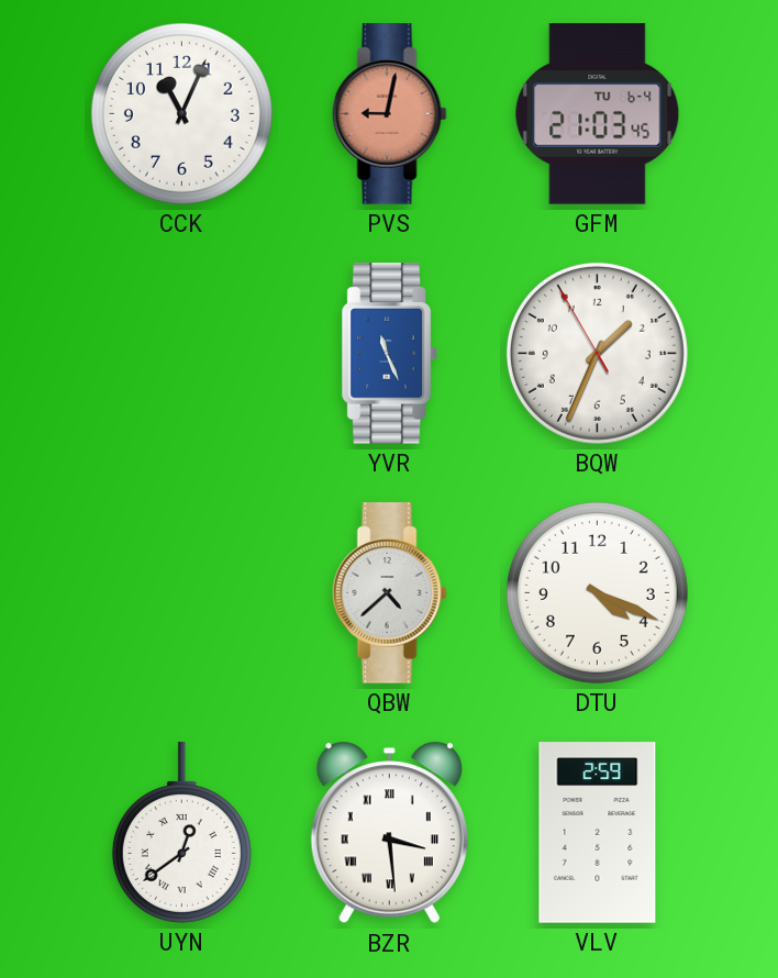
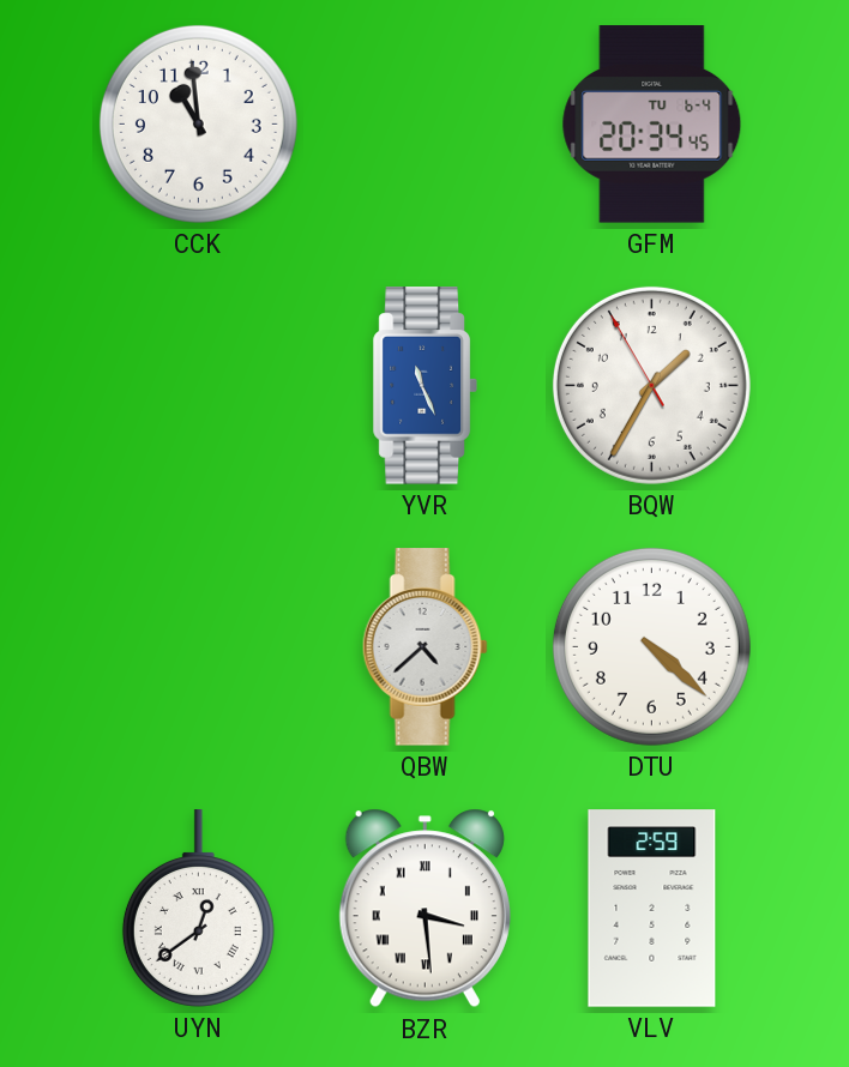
CCK: 11:04 -> 10:59
PVS: 9:02 -> none
GFM: 21:03 -> 20:34
BQW: 1:33 -> 1:34
DTU: 4:19 -> 4:22
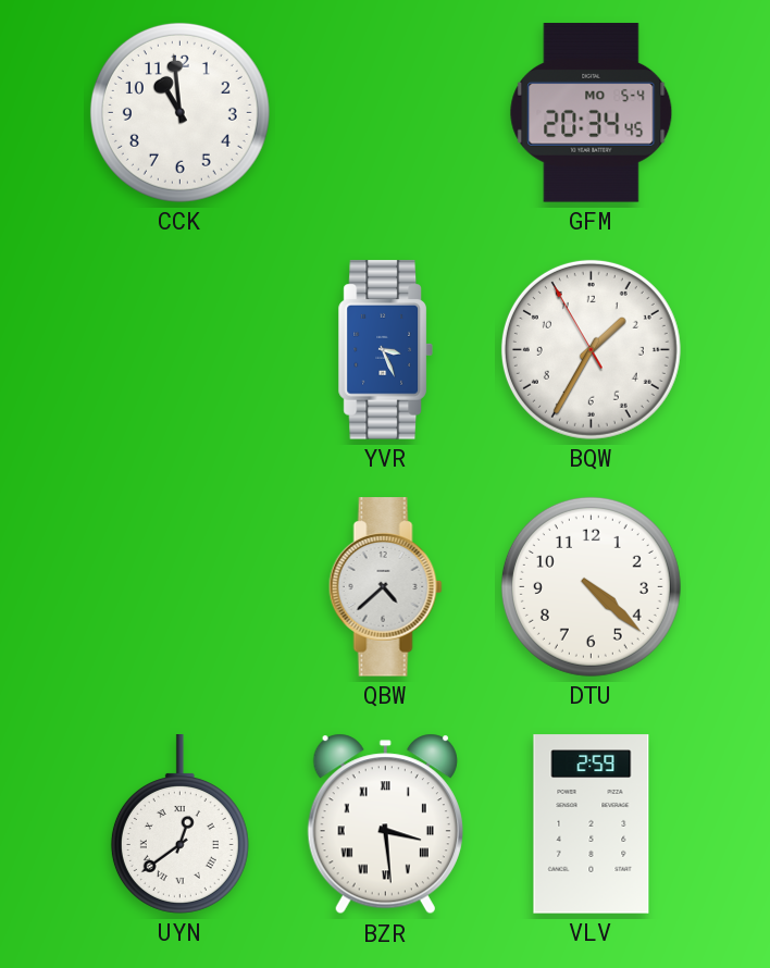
GFM date: TU 6-4 -> MO 5-4
YVR: 11:26 -> 3:26
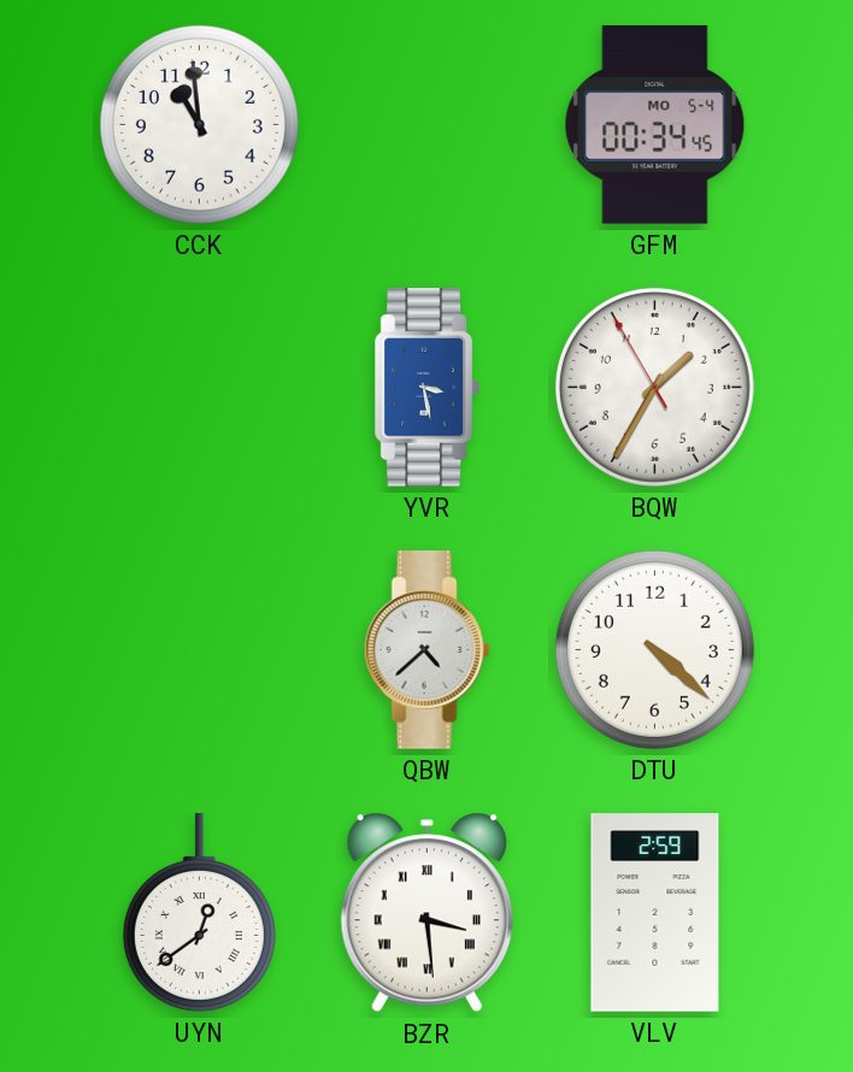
GFM: 20:34 -> 00:34
YVR: 3:26 -> 3:28
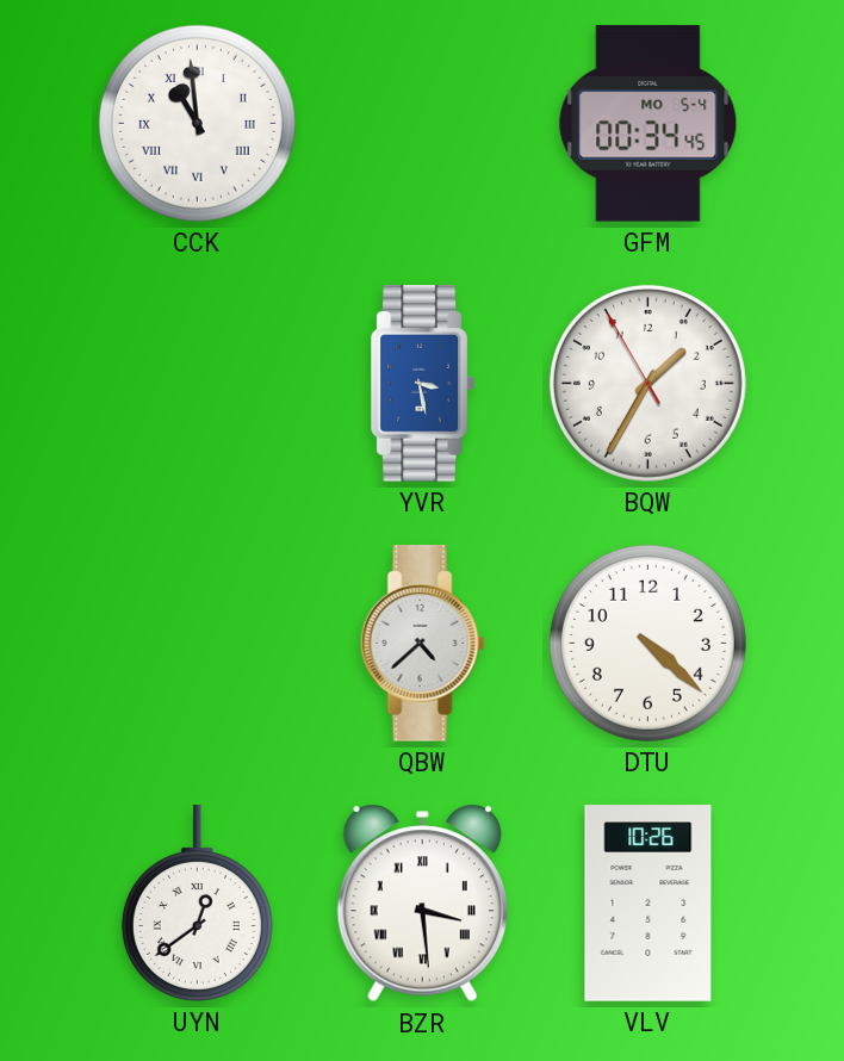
CCK numerals: Arabic -> Roman
VLV: 2:59 -> 10:26
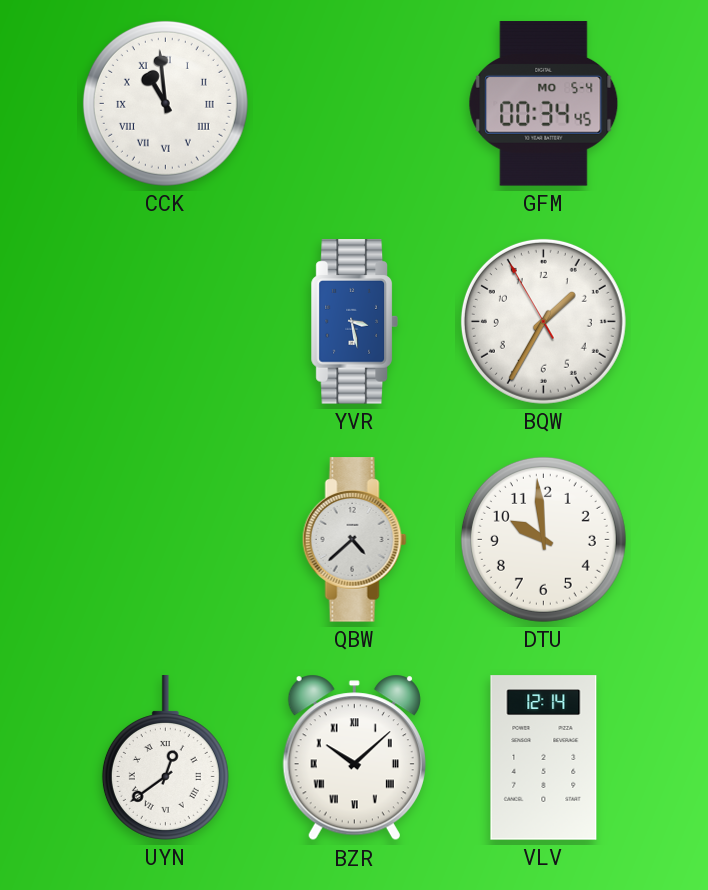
DTU: 4:22 -> 9:59
BZR: 3:29 -> 10:08
VLV: 10:26 -> 12:14
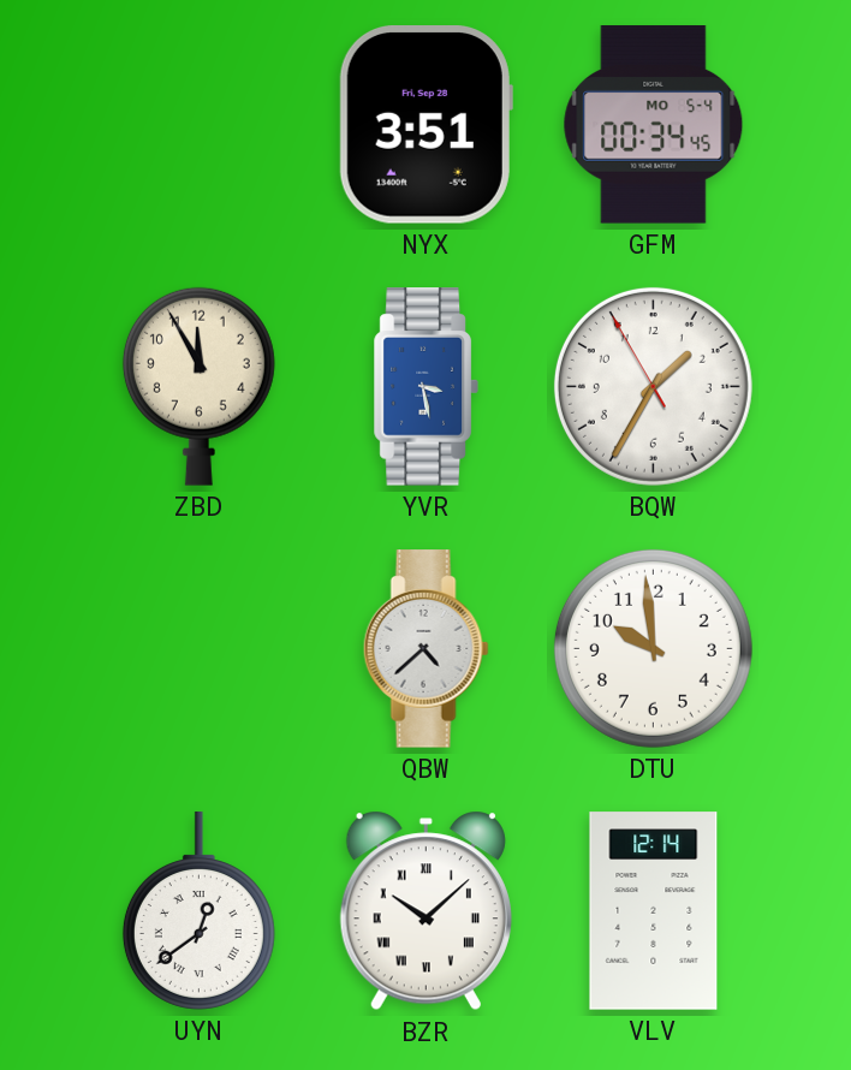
CCK: 10:59 -> none
NYX: none -> 3:51
ZBD: none -> 11:55
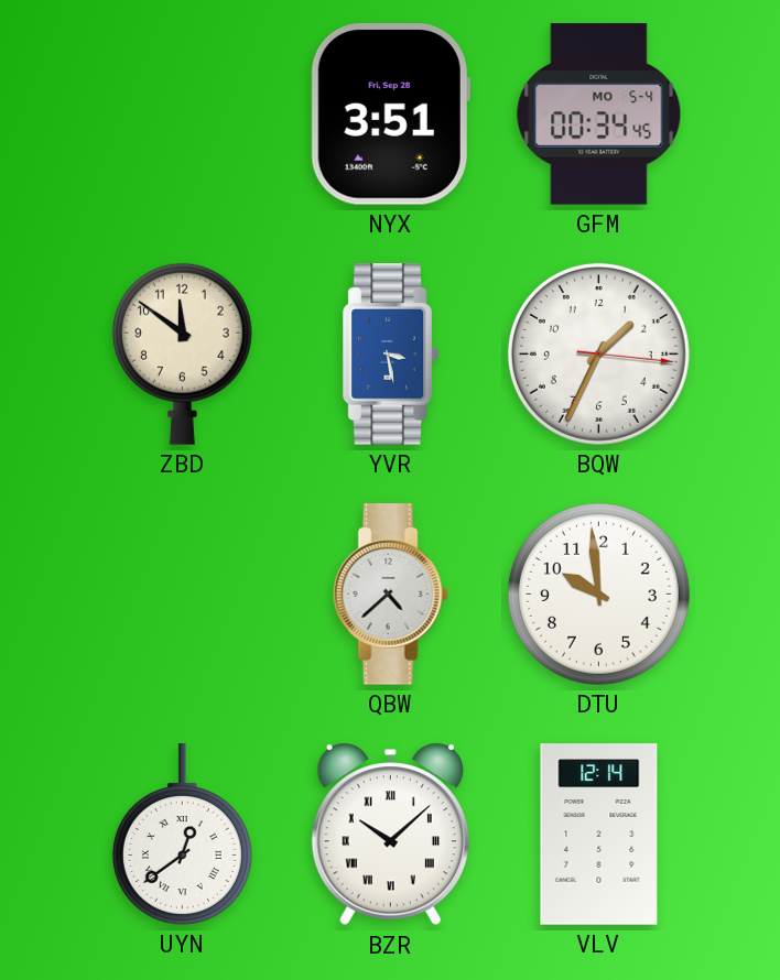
ZBD: 11:55 -> 11:51
BQW: 1:34:55 -> 1:34:16
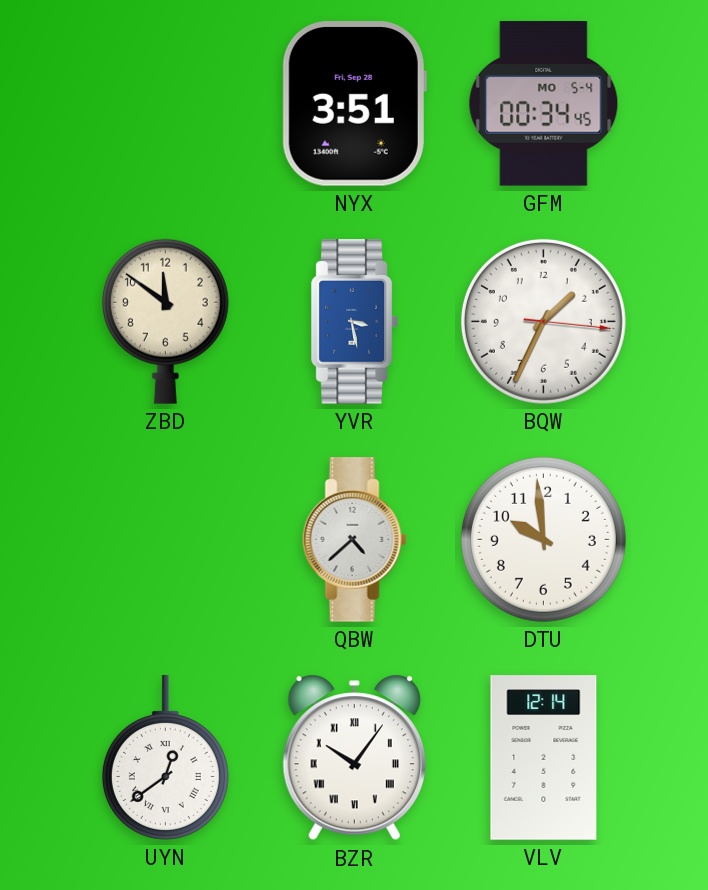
BZR: 10:08 -> 10:06
